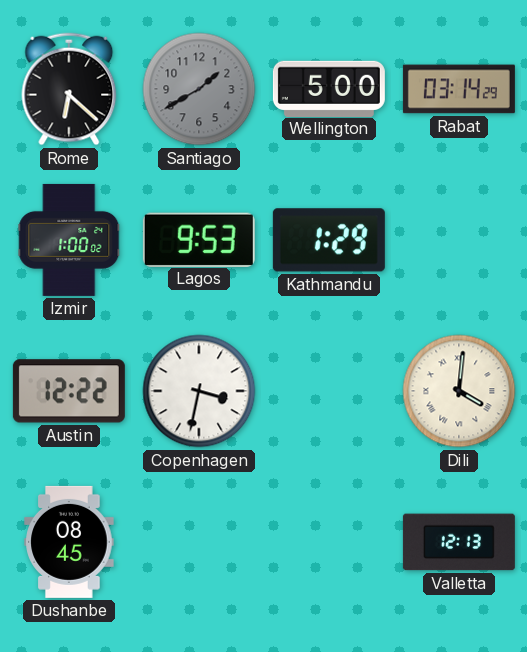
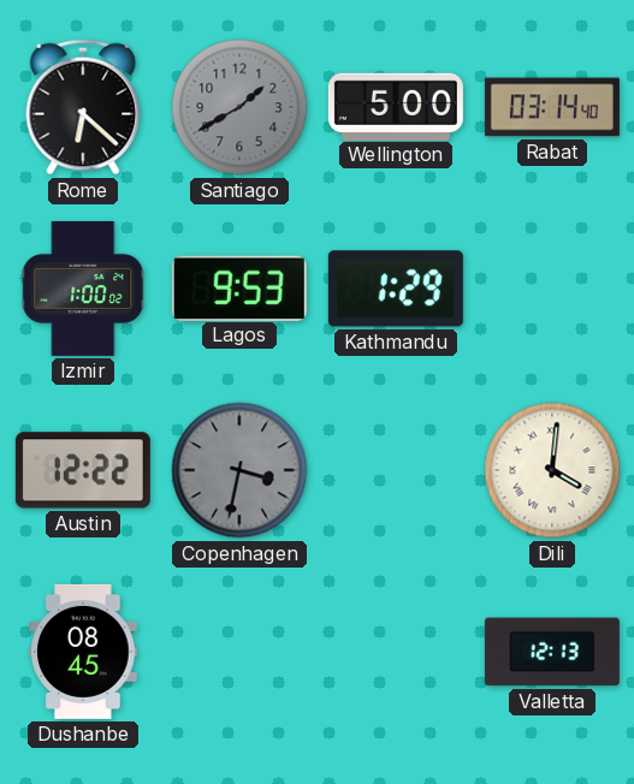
Rabat: 03:14:29 -> 03:14:40
Copenhagen dial: white -> grey
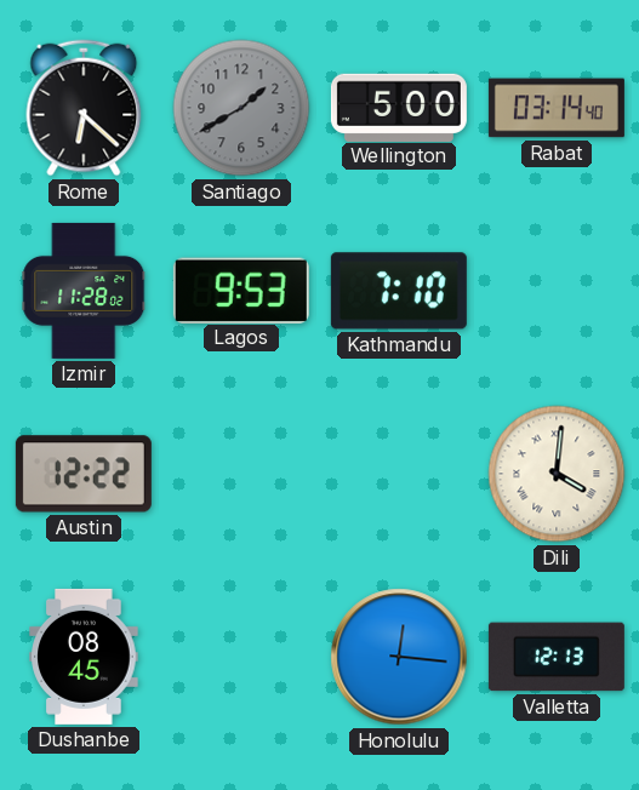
Izmir: 1:00 -> 11:28
Kathmandu: 1:29 -> 7:10
Copenhagen: 3:32 -> none
Honolulu: none -> 12:16
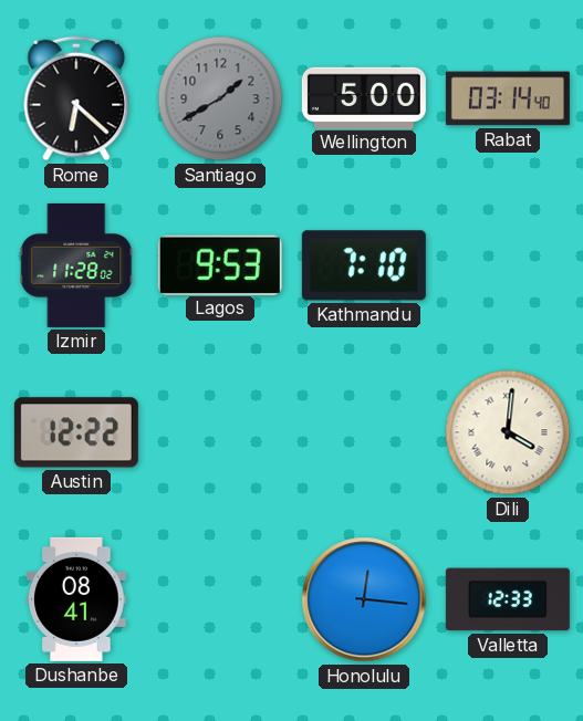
Dushanbe: 08:45 -> 08:41
Valletta: 12:13 -> 12:33
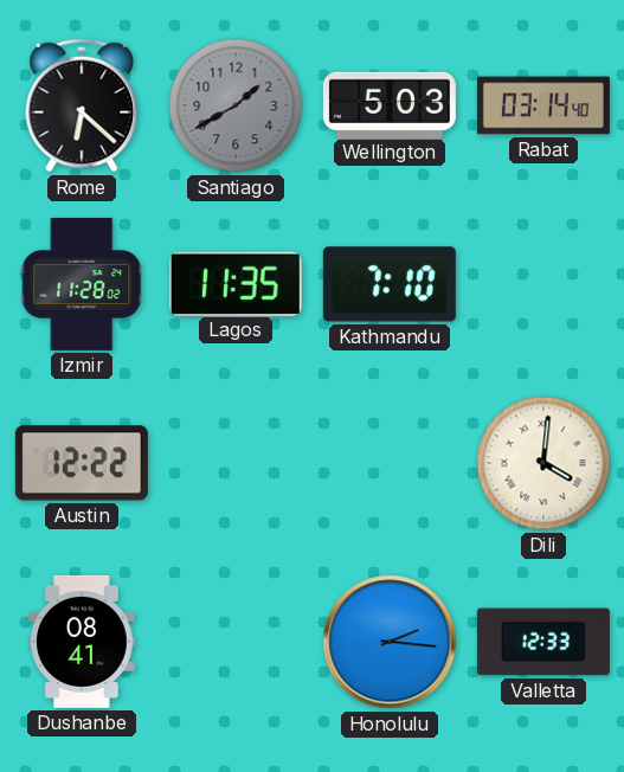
Wellington: 5:00 -> 5:03
Lagos: 9:53 -> 11:35
Honolulu: 12:16 -> 2:16
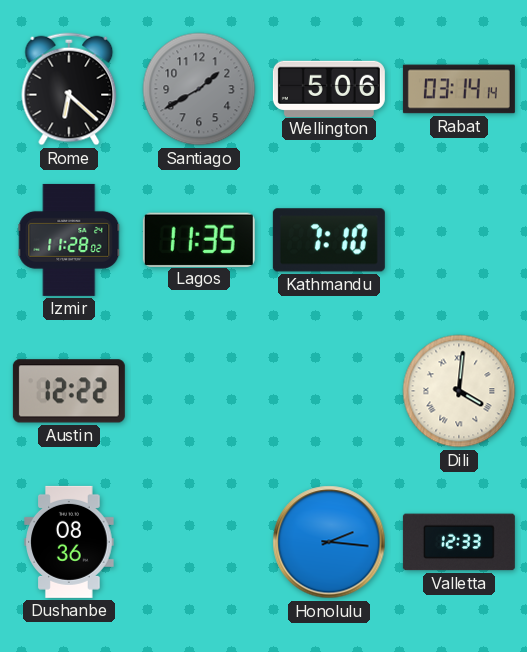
Wellington: 5:03 -> 5:06
Rabat: 03:14:40 -> 03:14:14
Dushanbe: 08:41 -> 08:36
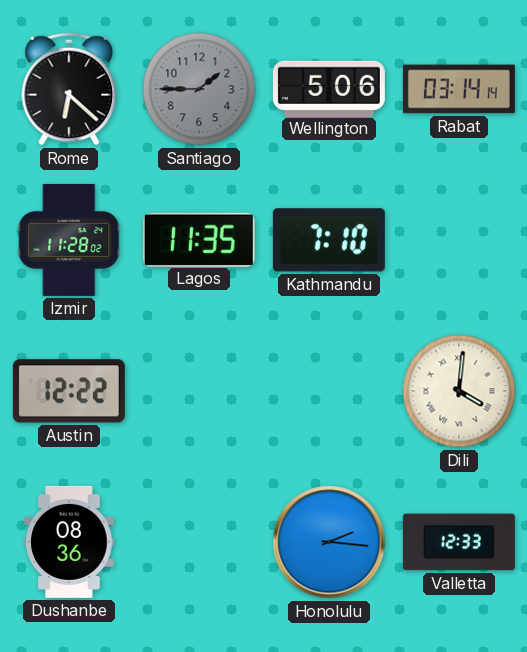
Santiago: 1:40 -> 1:45
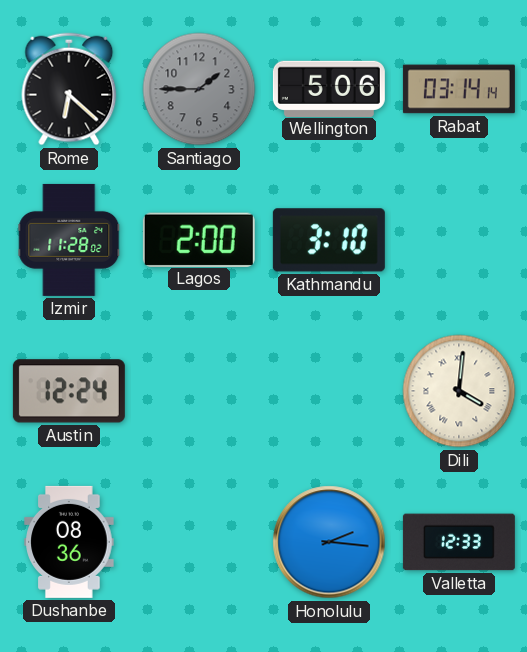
Lagos: 11:35 -> 2:00
Kathmandu: 7:10 -> 3:10
Austin: 12:22 -> 12:24
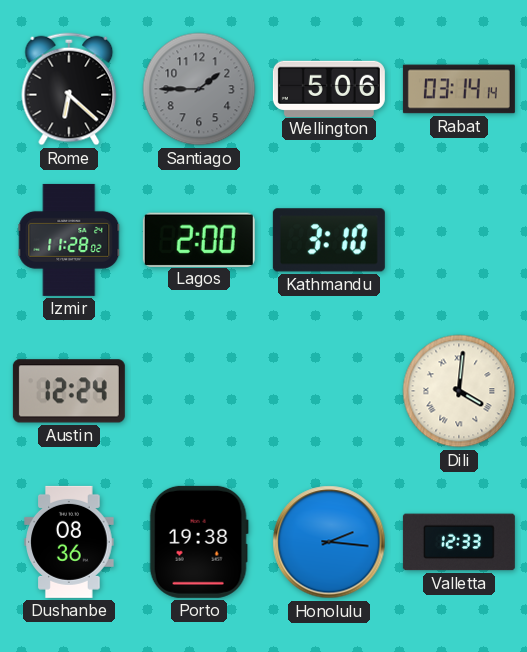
Porto: none -> 19:38
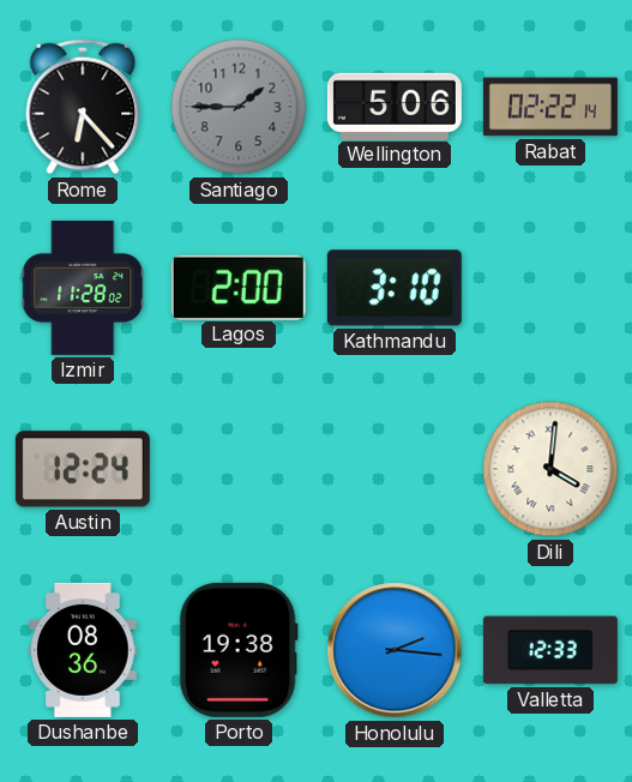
Rome: 6:22 -> 6:23
Rabat: 03:14 -> 02:22
